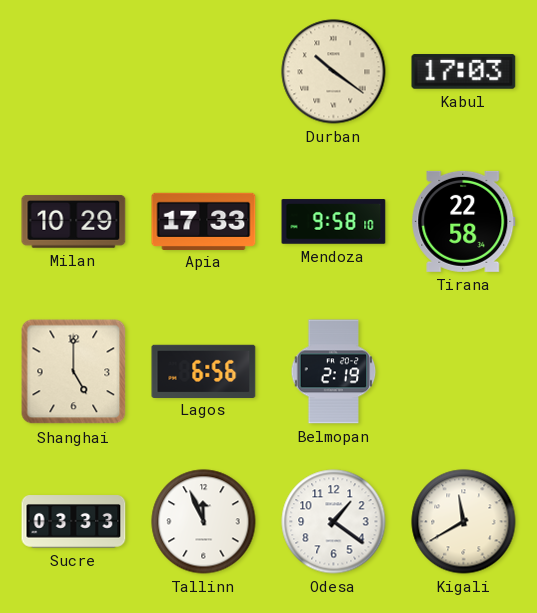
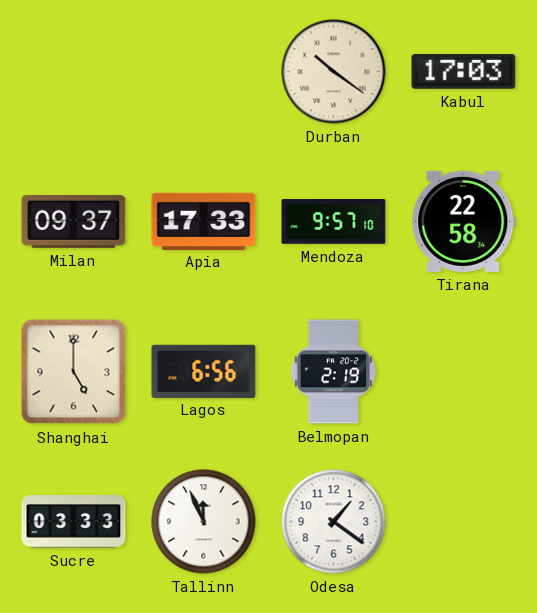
Milan: 10:29 -> 09:37
Mendoza: 9:58 -> 9:57
Kigali: 11:40 -> none
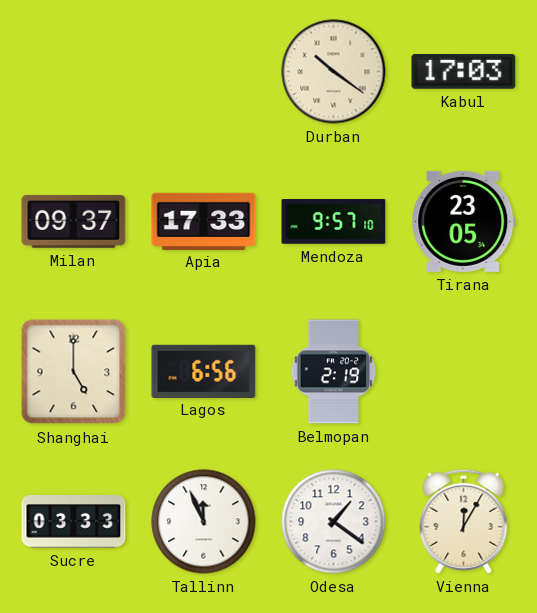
Tirana: 22:58 -> 23:05
Vienna: none -> 12:05
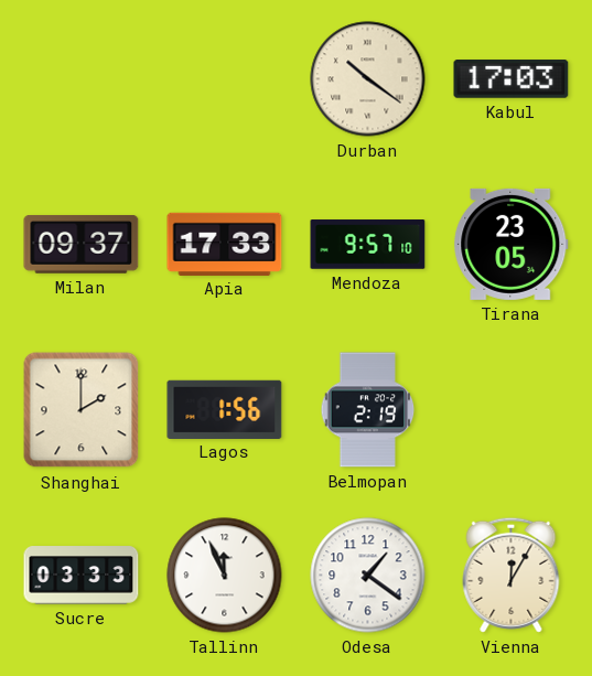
Shanghai: 5:00 -> 2:00
Lagos: 6:56 -> 1:56
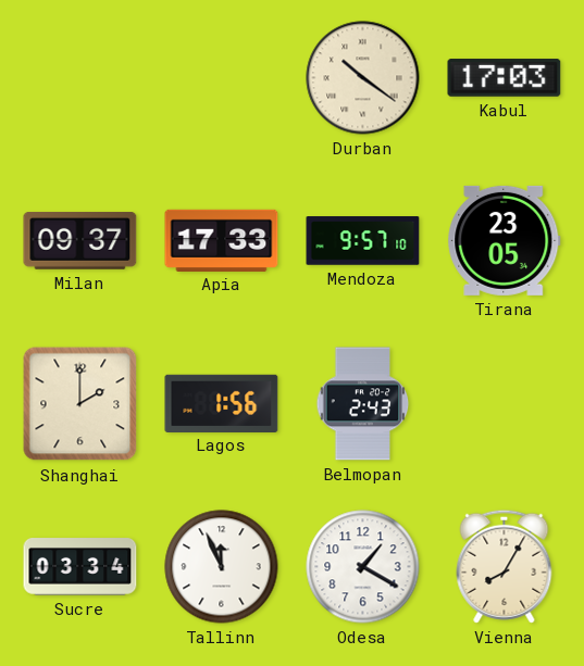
Belmopan: 2:19 -> 2:43
Sucre: 03:33 -> 03:34
Odesa: 1:21 -> 1:20
Vienna: 12:05 -> 8:05
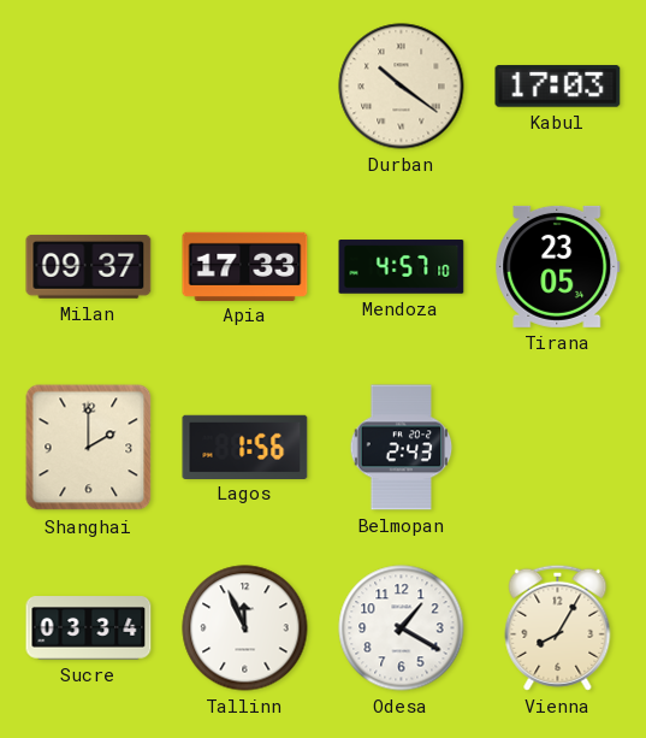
Mendoza: 9:57 -> 4:57
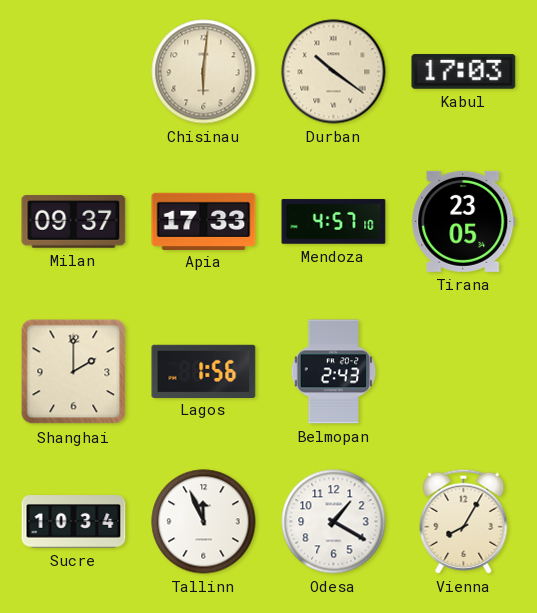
Chisinau: none -> 6:01
Sucre: 03:34 -> 10:34
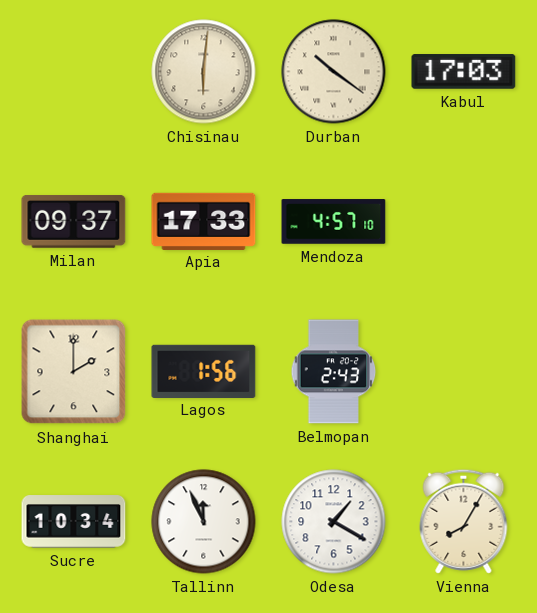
Tirana: 23:05 -> none
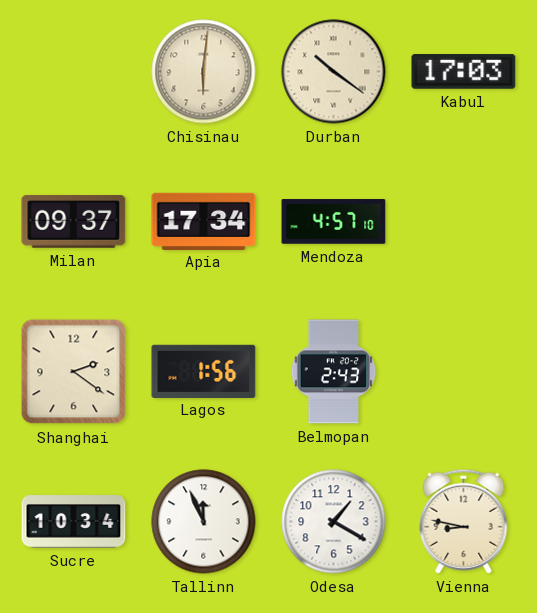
Apia: 17:33 -> 17:34
Shanghai: 2:00 -> 2:21
Vienna: 8:05 -> 8:47
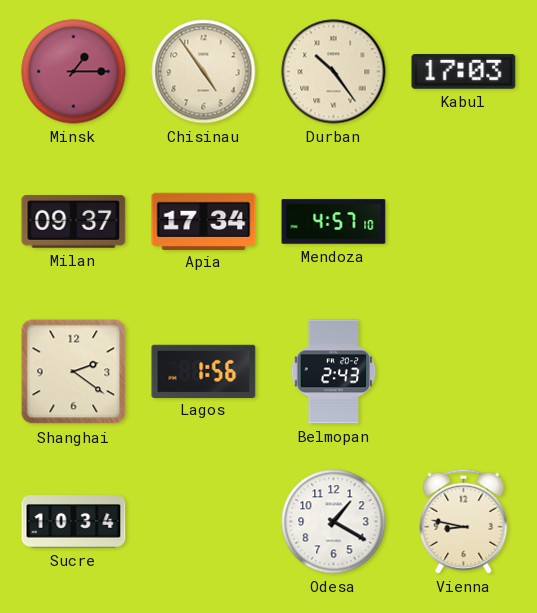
Minsk: none -> 1:15
Chisinau: 6:01 -> 4:54
Durban: 10:21 -> 10:24
Tallinn: 11:56 -> none
